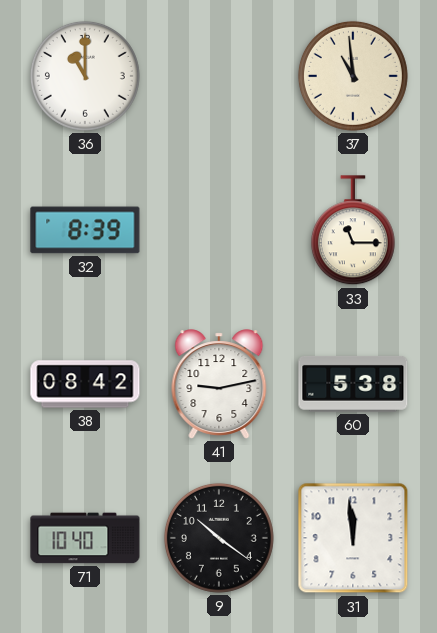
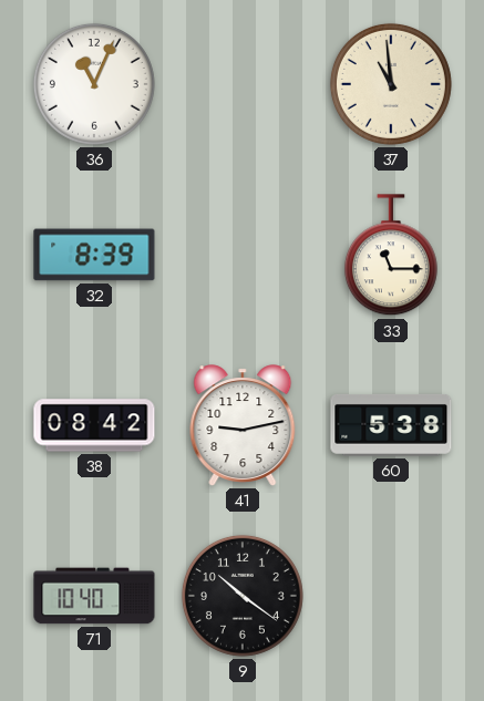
36: 11:00 -> 11:04
31: 11:59 -> none
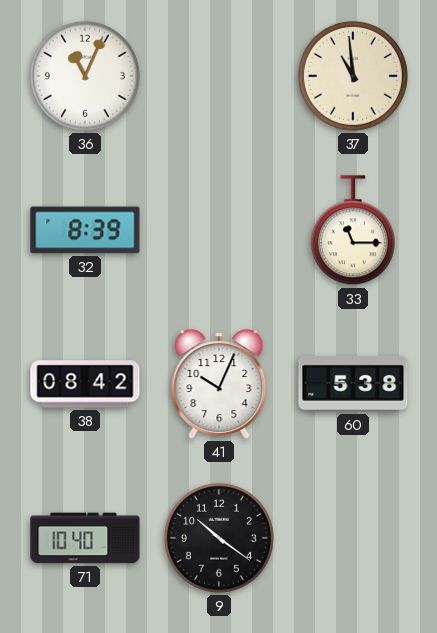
41: 9:13 -> 10:04
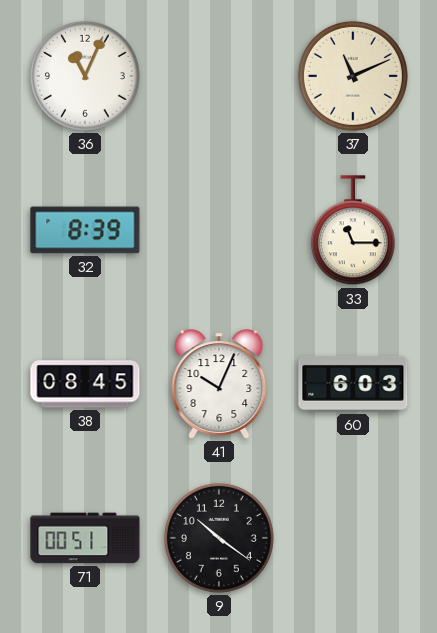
37: 10:59 -> 11:11
38: 08:42 -> 08:45
60: 5:38 -> 6:03
71: 10:40 -> 00:51
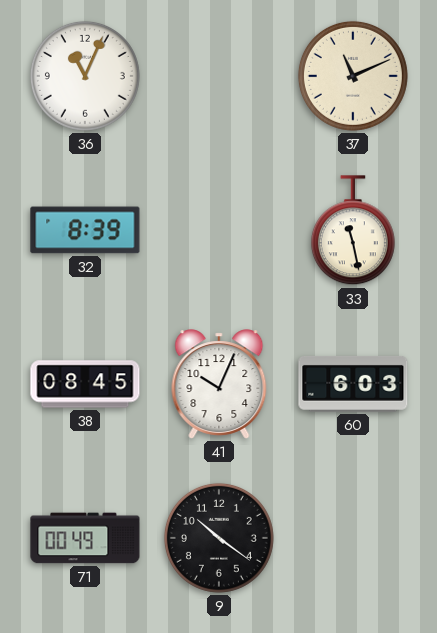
33: 11:15 -> 11:28
71: 00:51 -> 00:49
